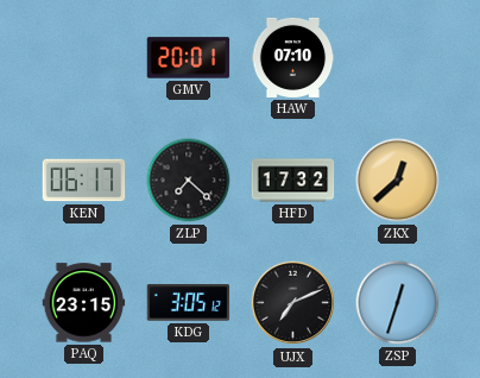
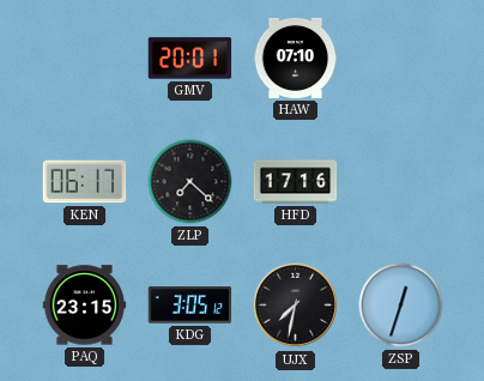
HFD: 17:32 -> 17:16
ZKX: 12:38 -> none
UJX: 7:11 -> 7:32
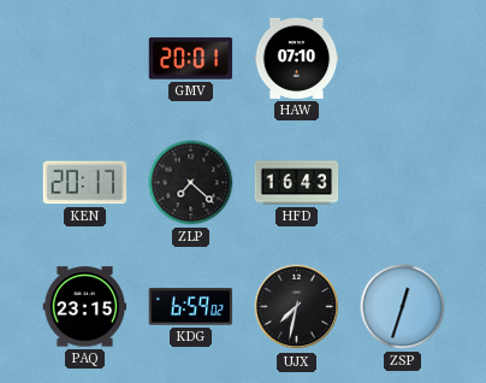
KEN: 06:17 -> 20:17
HFD: 17:16 -> 16:43
KDG: 3:05 -> 6:59
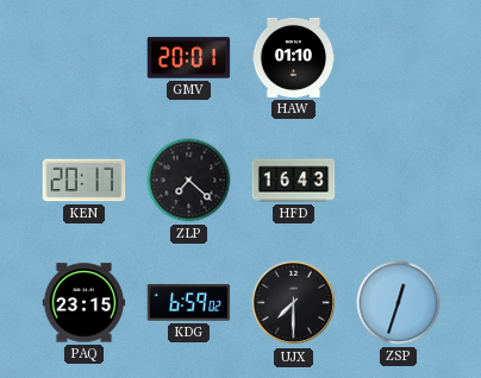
HAW: 07:10 -> 01:10
UJX: 7:32 -> 7:30
